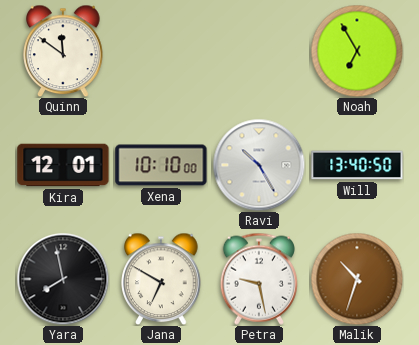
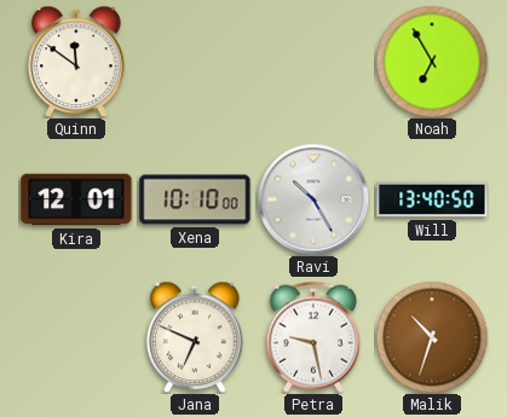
Yara: 7:58 -> none
Jana: 6:50 -> 6:49
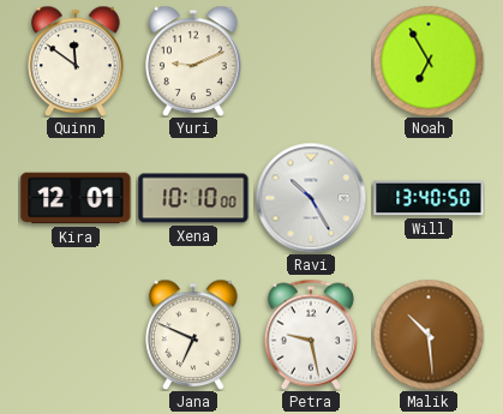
Yuri: none -> 9:11
Malik: 10:33 -> 10:29
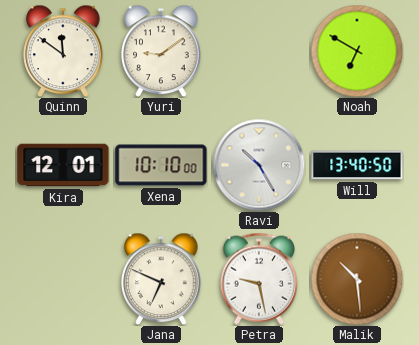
Yuri: 9:11 -> 9:09
Noah: 6:55 -> 6:50
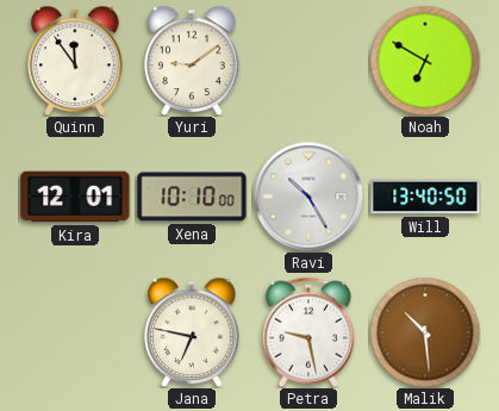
Quinn: 11:51 -> 11:54
Jana: 6:49 -> 6:47
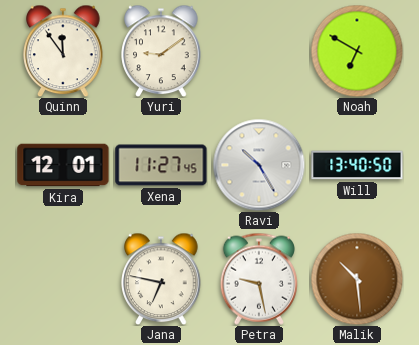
Xena: 10:10 -> 11:27
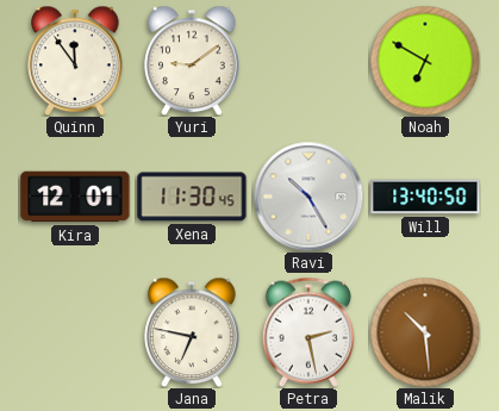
Xena: 11:27 -> 11:30
Petra: 9:28 -> 2:28
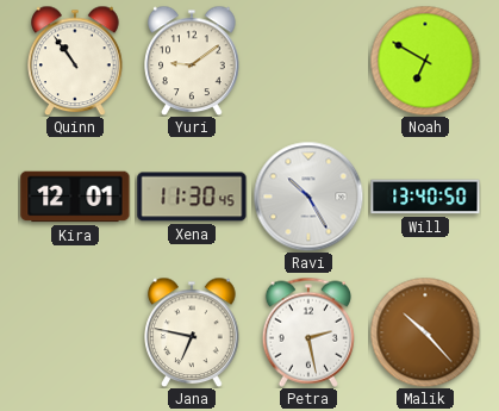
Quinn: 11:54 -> 10:54
Malik: 10:29 -> 10:23
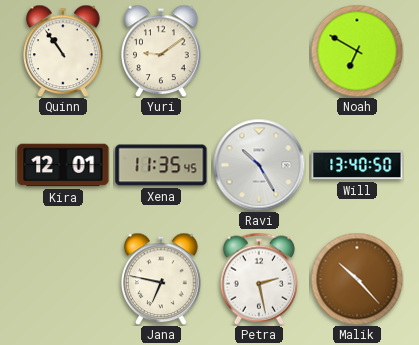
Xena: 11:30 -> 11:35
